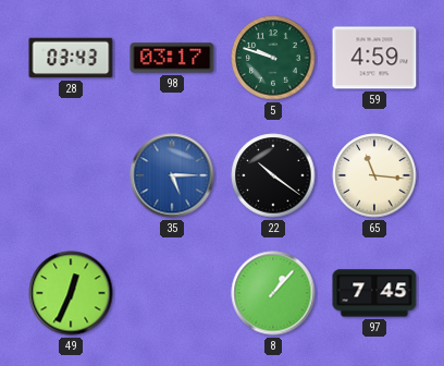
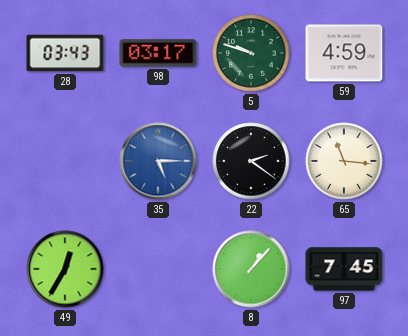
22: 10:21 -> 2:21
49: 12:34 -> 12:35
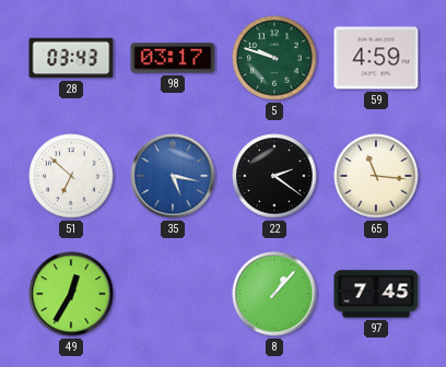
51: none -> 6:52
35: 5:15 -> 5:17
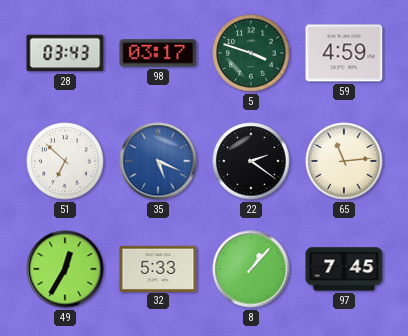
5: 9:48 -> 3:48
35: 5:17 -> 5:19
65: 11:16 -> 11:14
32: none -> 5:33
